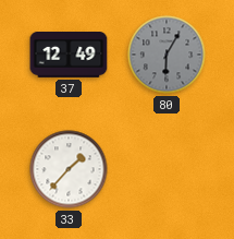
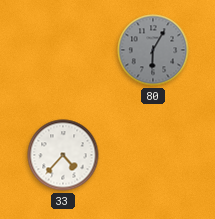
37: 12:49 -> none
33: 1:37 -> 4:37
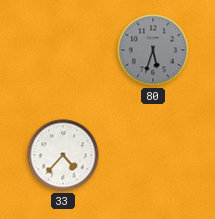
80: 6:05 -> 5:33
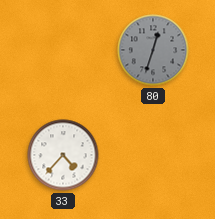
80: 5:33 -> 12:33
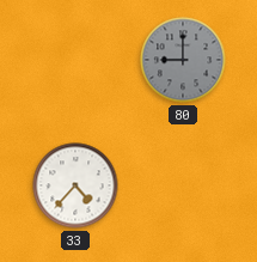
80: 12:33 -> 9:00
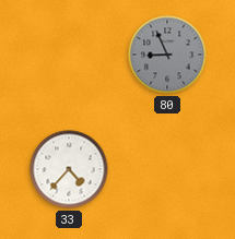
80: 9:00 -> 8:56
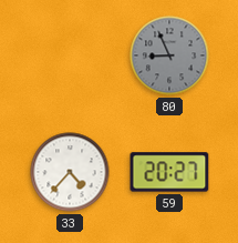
59: none -> 20:27
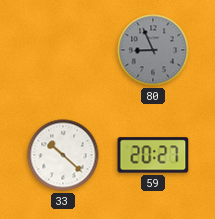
33: 4:37 -> 10:22
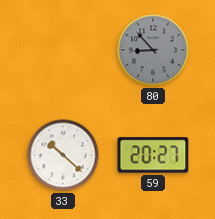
80: 8:56 -> 8:53
